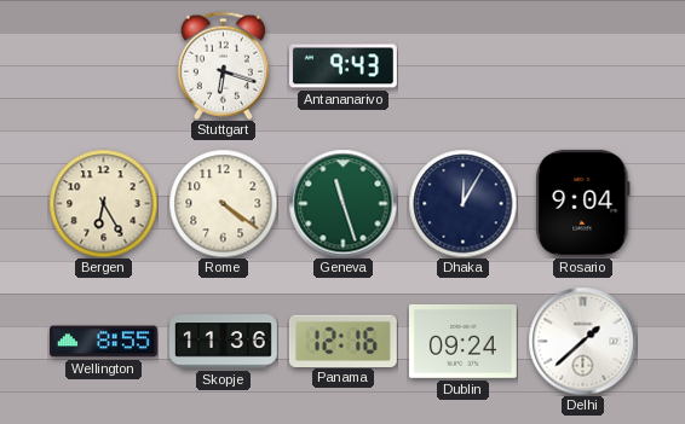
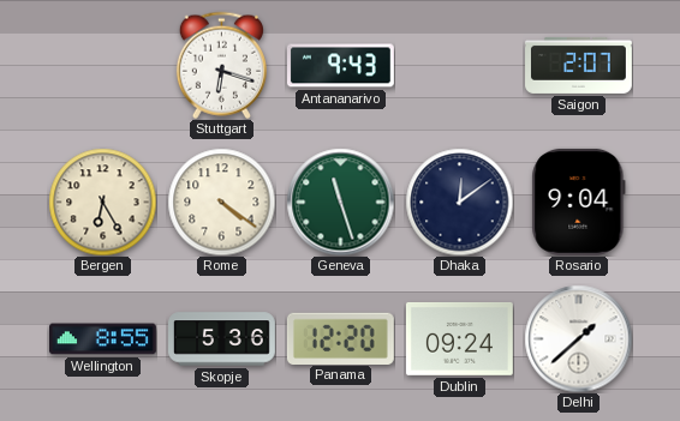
Saigon: none -> 2:07
Dhaka: 12:05 -> 12:09
Skopje: 11:36 -> 5:36
Panama: 12:16 -> 12:20
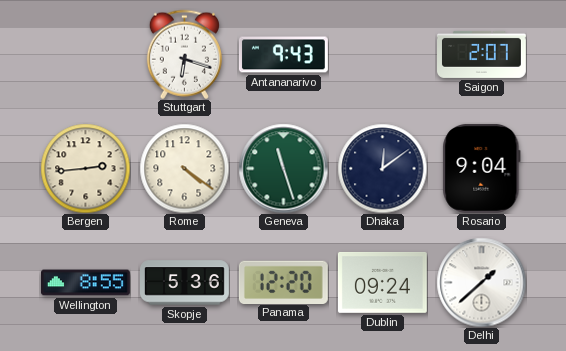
Bergen: 6:25 -> 2:44
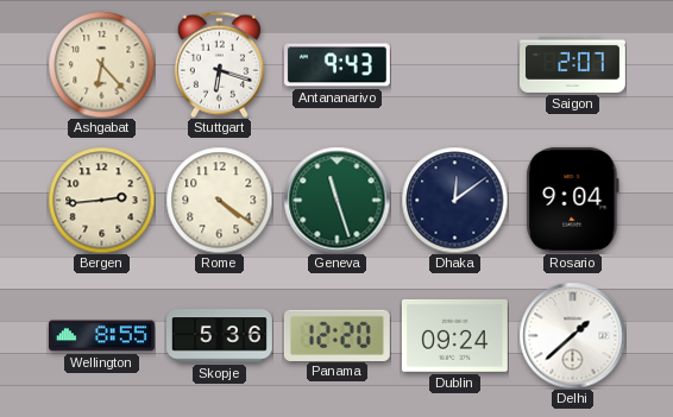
Ashgabat: none -> 6:23
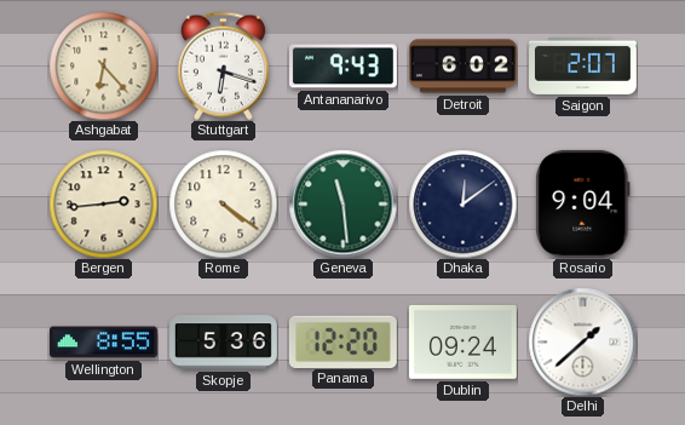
Detroit: none -> 6:02
Geneva: 11:27 -> 11:29
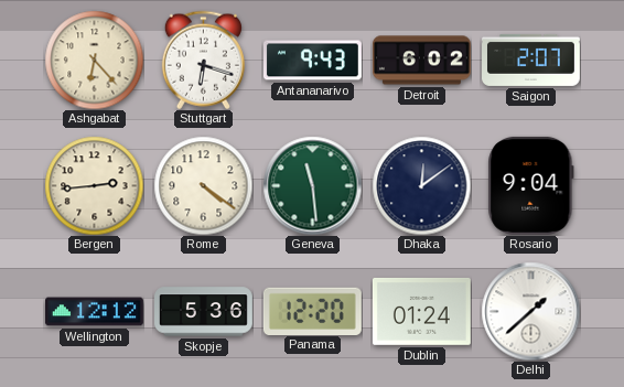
Wellington: 8:55 -> 12:12
Dublin: 09:24 -> 01:24
